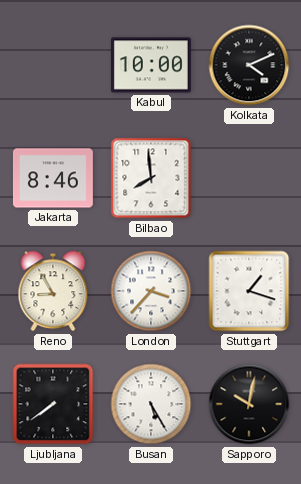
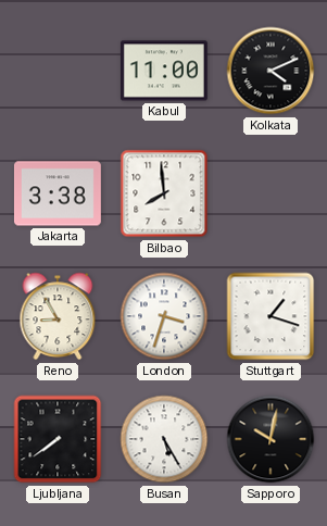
Kabul: 10:00 -> 11:00
Jakarta: 8:46 -> 3:38
London: 3:37 -> 3:33
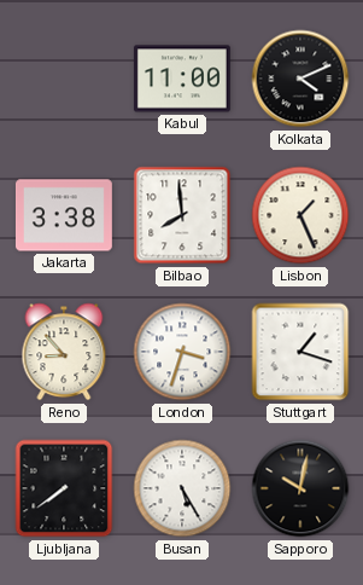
Lisbon: none -> 1:26
Reno: 8:55 -> 8:53
